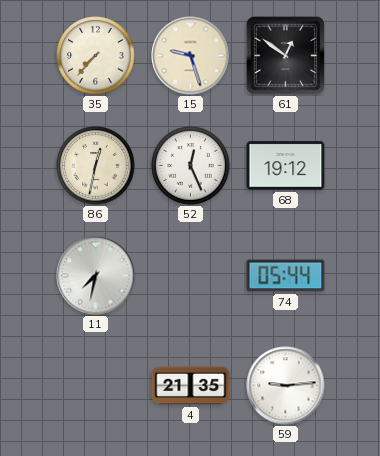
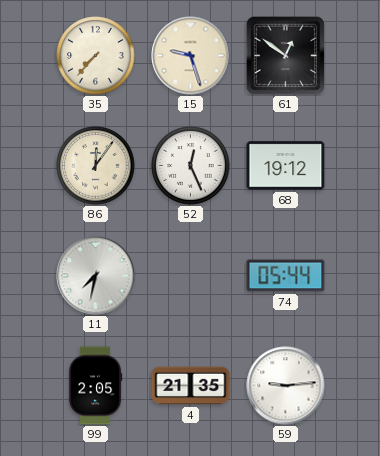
86: 12:32 -> 12:06
99: none -> 2:05
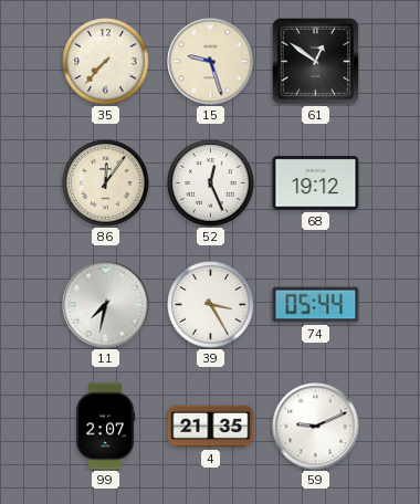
39: none -> 3:25
99: 2:05 -> 2:07
59: 9:14 -> 9:11
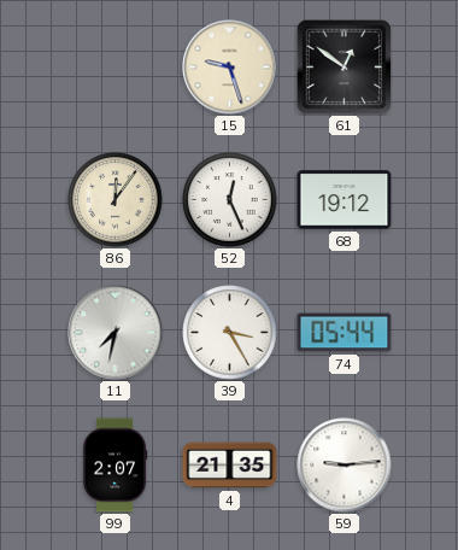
35: 7:37 -> none
59: 9:11 -> 9:14
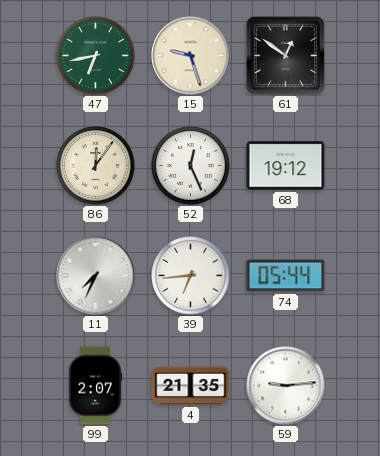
47: none -> 6:43
11: 7:32 -> 7:34
39: 3:25 -> 6:44
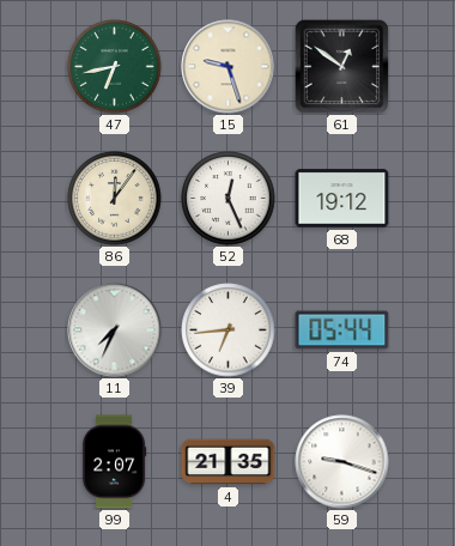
59: 9:14 -> 9:18
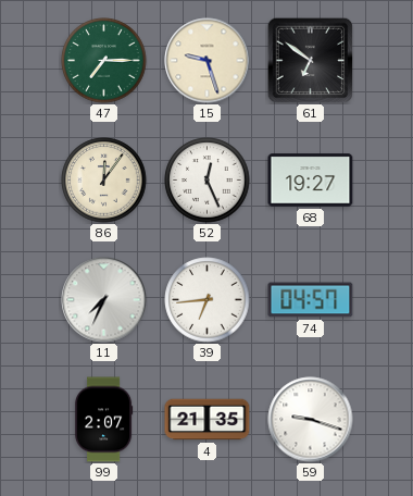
47: 6:43 -> 7:15
61: 12:51 -> 6:51
68: 19:12 -> 19:27
74: 05:44 -> 04:57
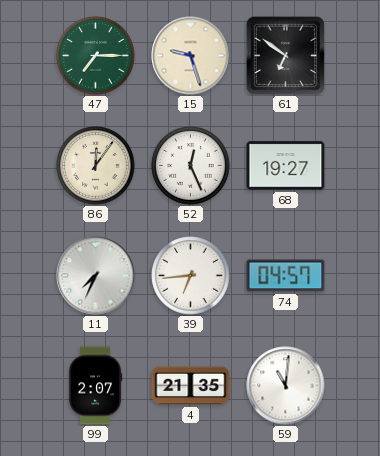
59: 9:18 -> 11:01
